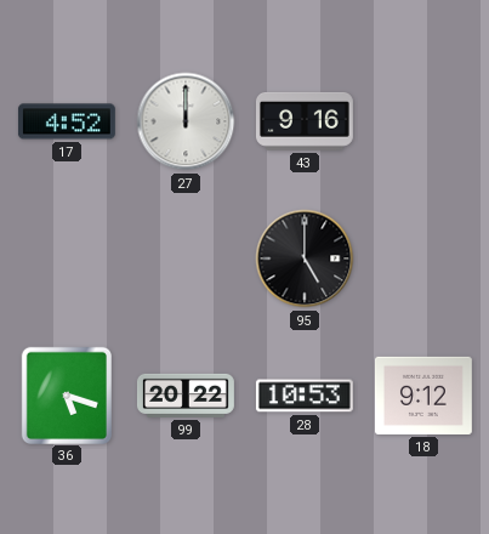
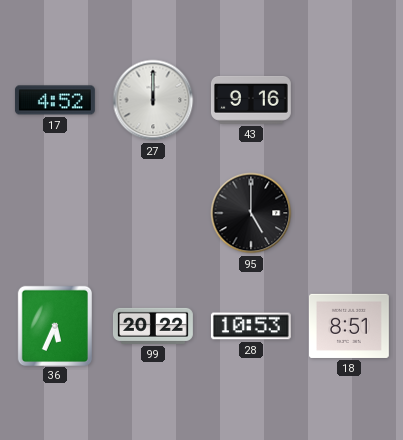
36: 5:18 -> 5:34
18: 9:12 -> 8:51
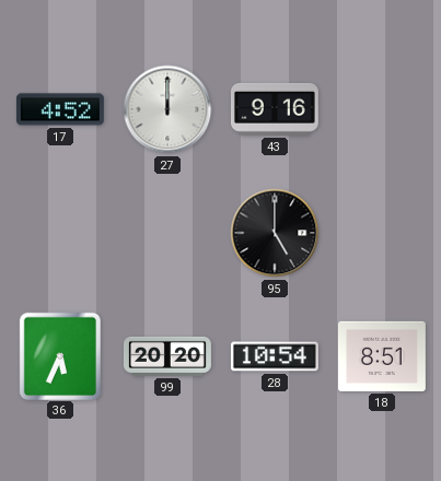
99: 20:22 -> 20:20
28: 10:53 -> 10:54
